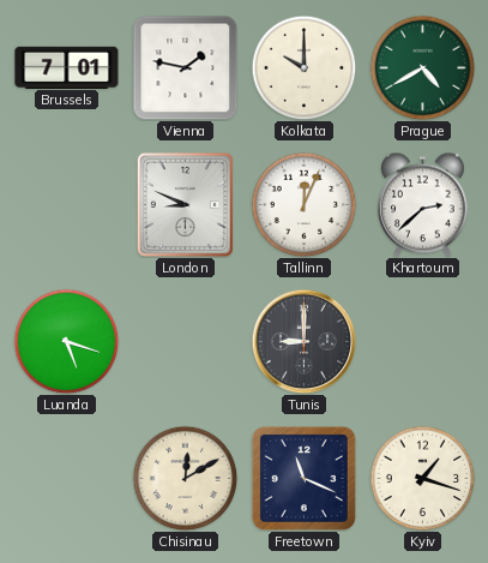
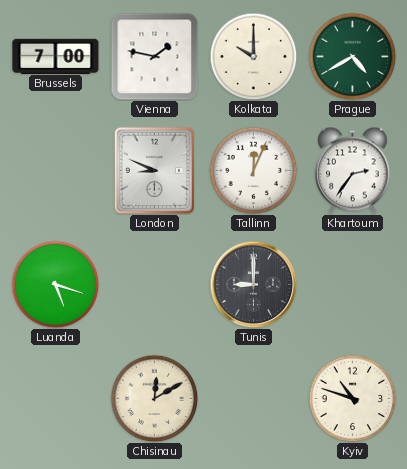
Brussels: 7:01 -> 7:00
Khartoum: 2:38 -> 2:36
Freetown: 11:19 -> none
Kyiv: 1:18 -> 10:48
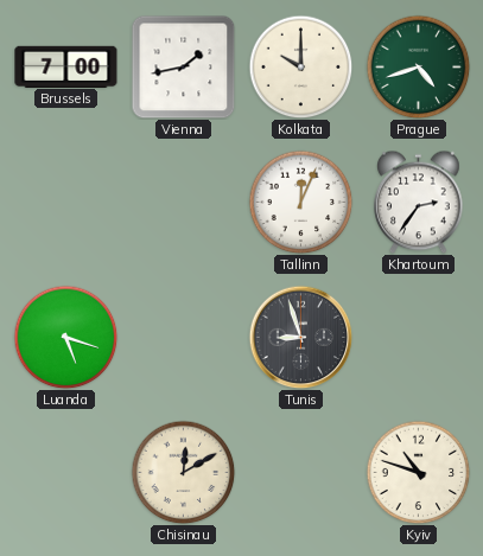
Vienna: 1:47 -> 1:43
Prague: 4:40 -> 4:42
London: 8:49 -> none
Tunis: 9:00 -> 8:57
